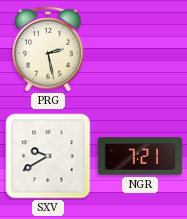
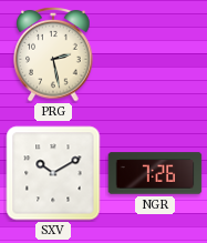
SXV: 9:40 -> 10:10
NGR: 7:21 -> 7:26
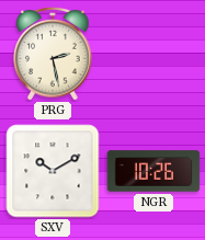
NGR: 7:26 -> 10:26
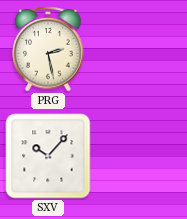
SXV: 10:10 -> 10:07
NGR: 10:26 -> none
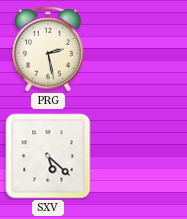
SXV: 10:07 -> 5:22
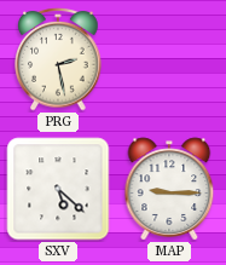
MAP: none -> 9:15
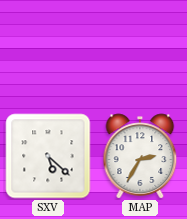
PRG: 2:28 -> none
MAP: 9:15 -> 2:35
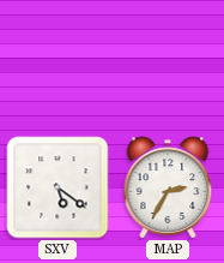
SXV: 5:22 -> 5:21
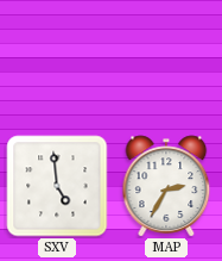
SXV: 5:21 -> 4:59
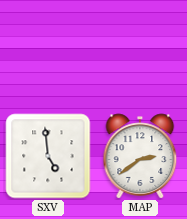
MAP: 2:35 -> 2:39
